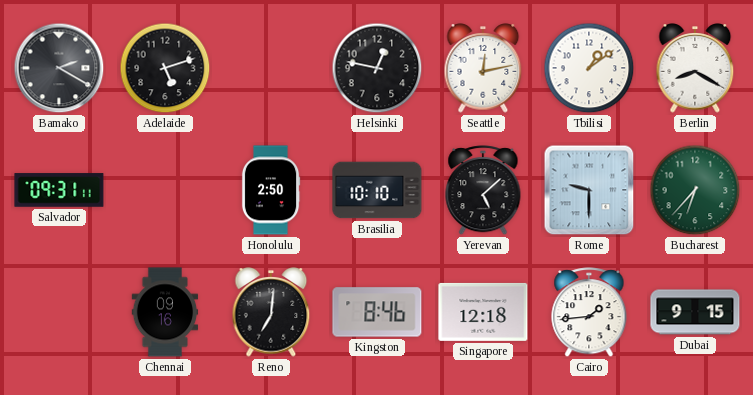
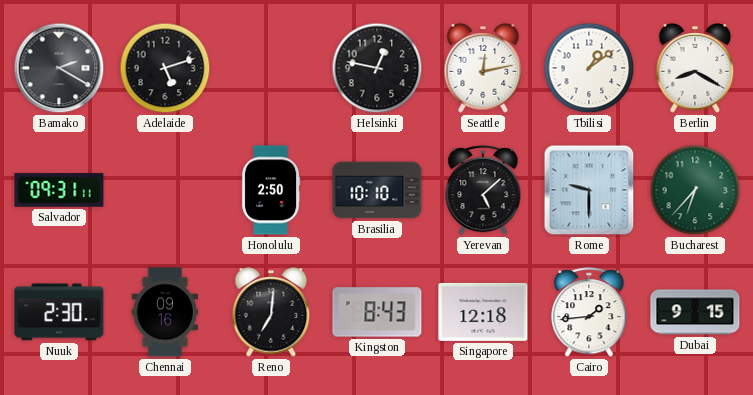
Nuuk: none -> 2:30
Kingston: 8:46 -> 8:43
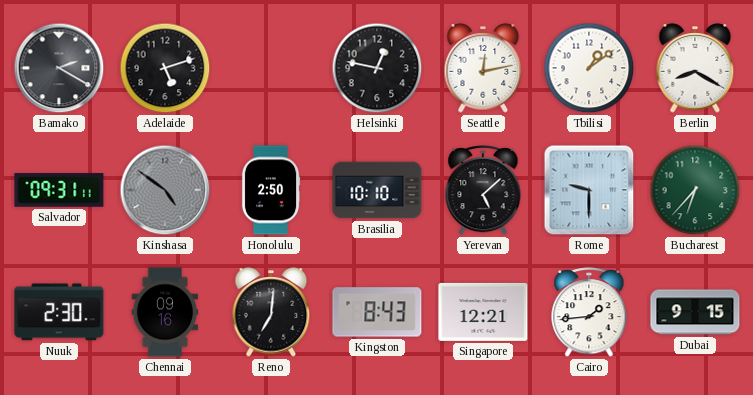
Kinshasa: none -> 4:51
Singapore: 12:18 -> 12:21
